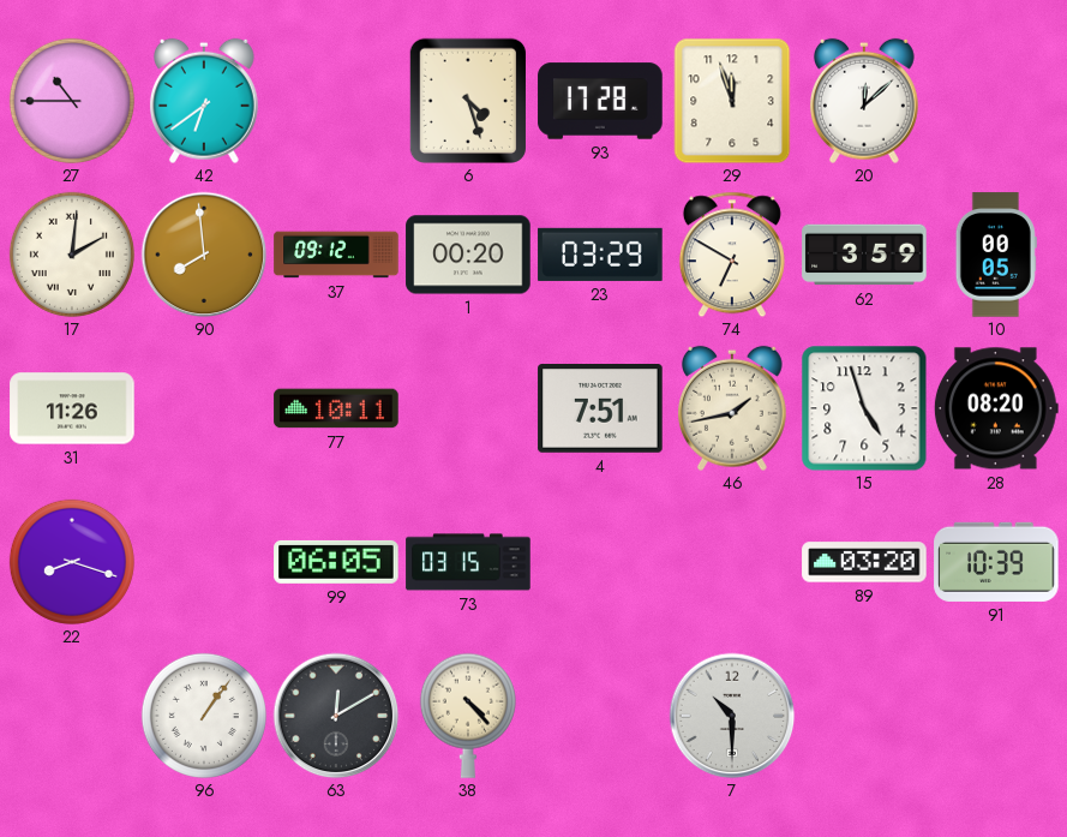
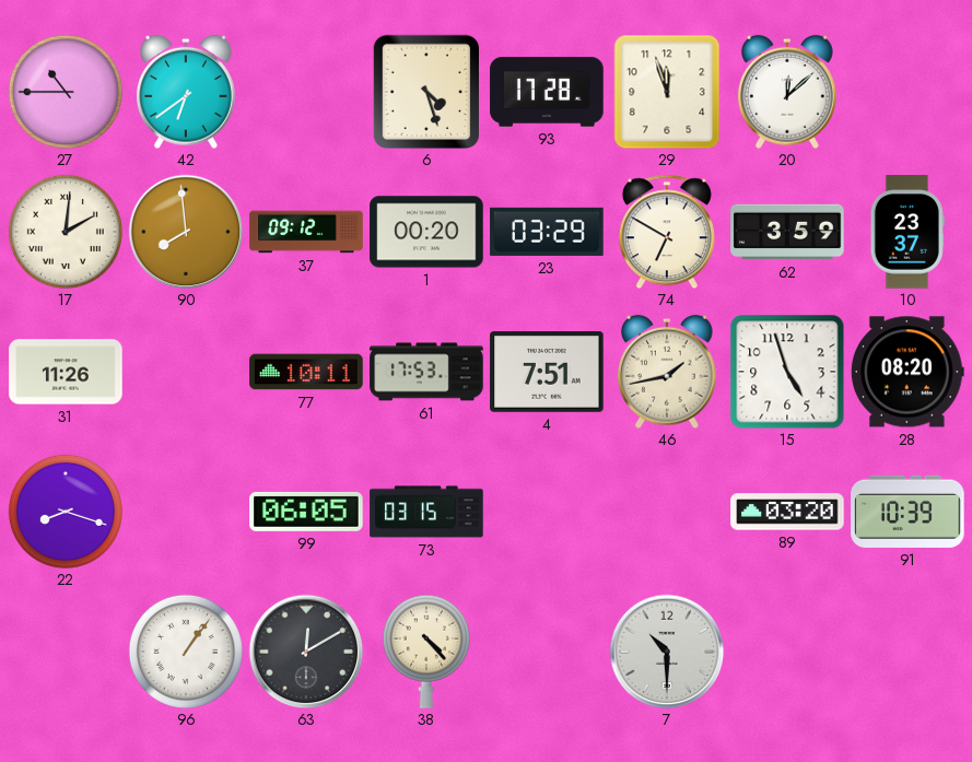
10: 00:05 -> 23:37
61: none -> 17:53
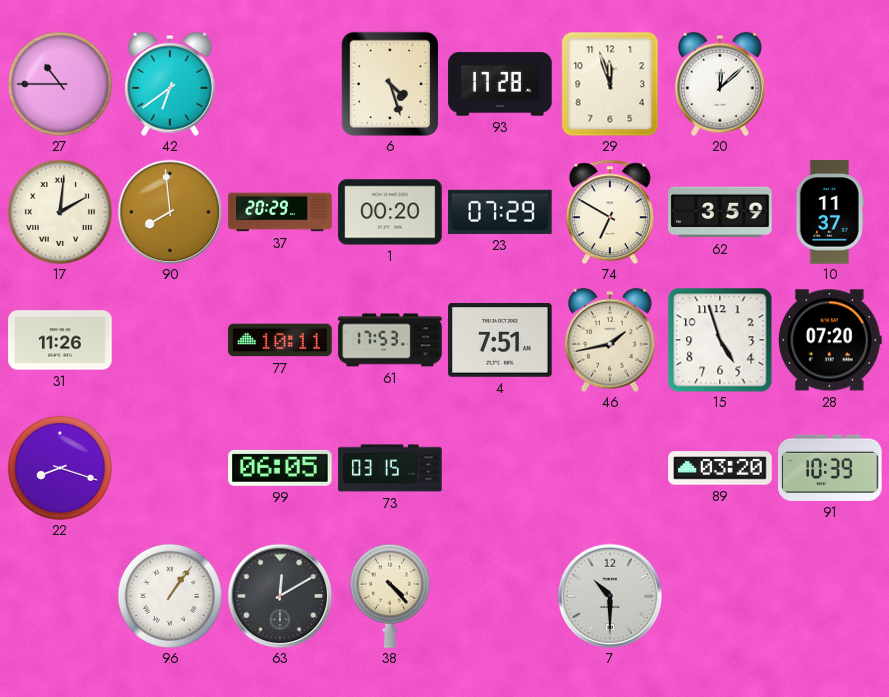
37: 09:12 -> 20:29
23: 03:29 -> 07:29
10: 23:37 -> 11:37
28: 08:20 -> 07:20
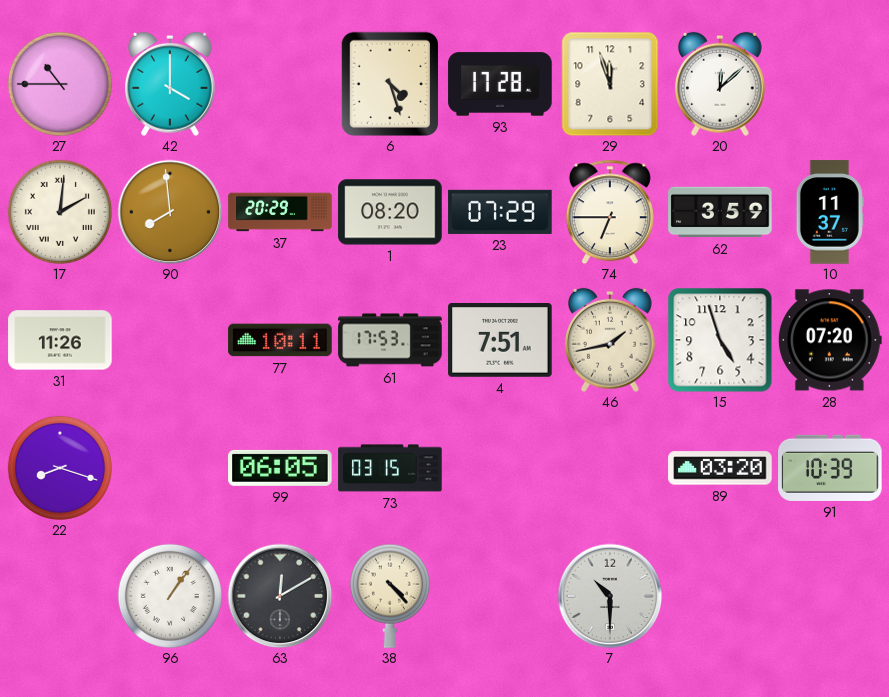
42: 6:39 -> 4:00
1: 00:20 -> 08:20
74: 6:50 -> 6:45
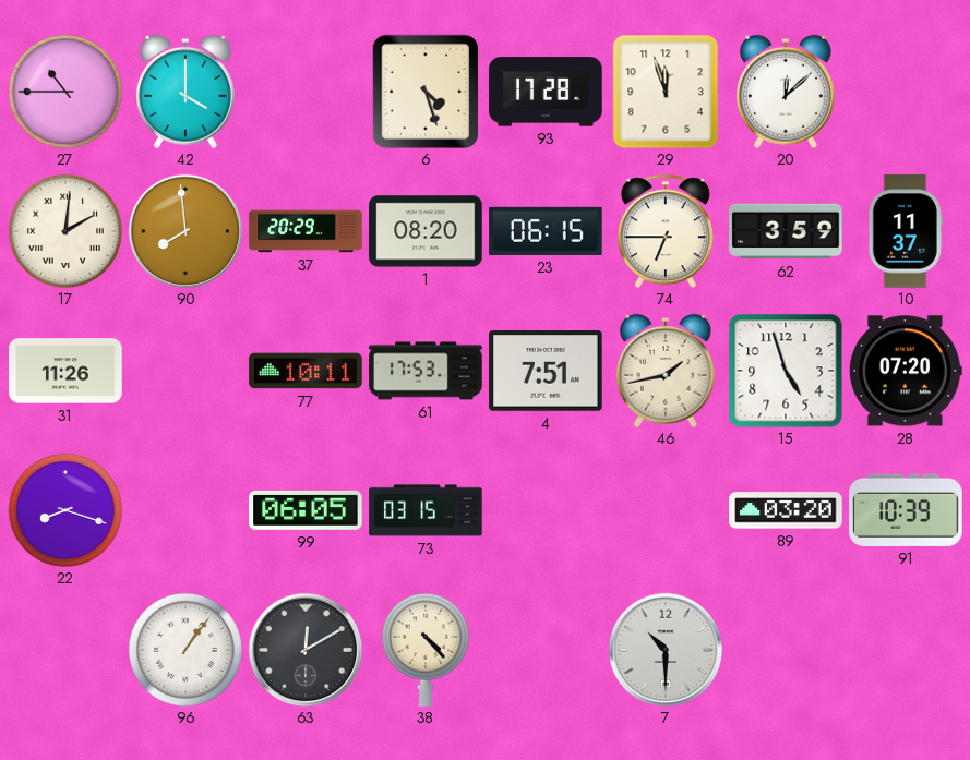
23: 07:29 -> 06:15
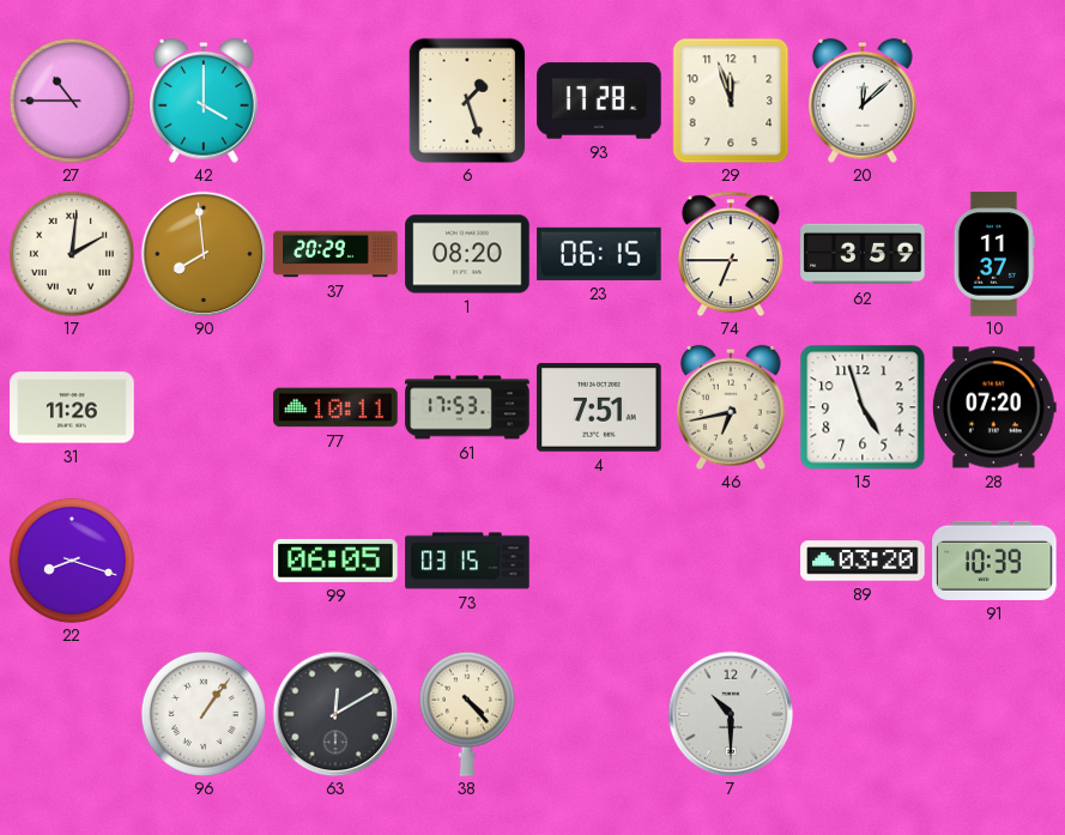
6: 4:27 -> 1:27
46: 1:43 -> 6:43
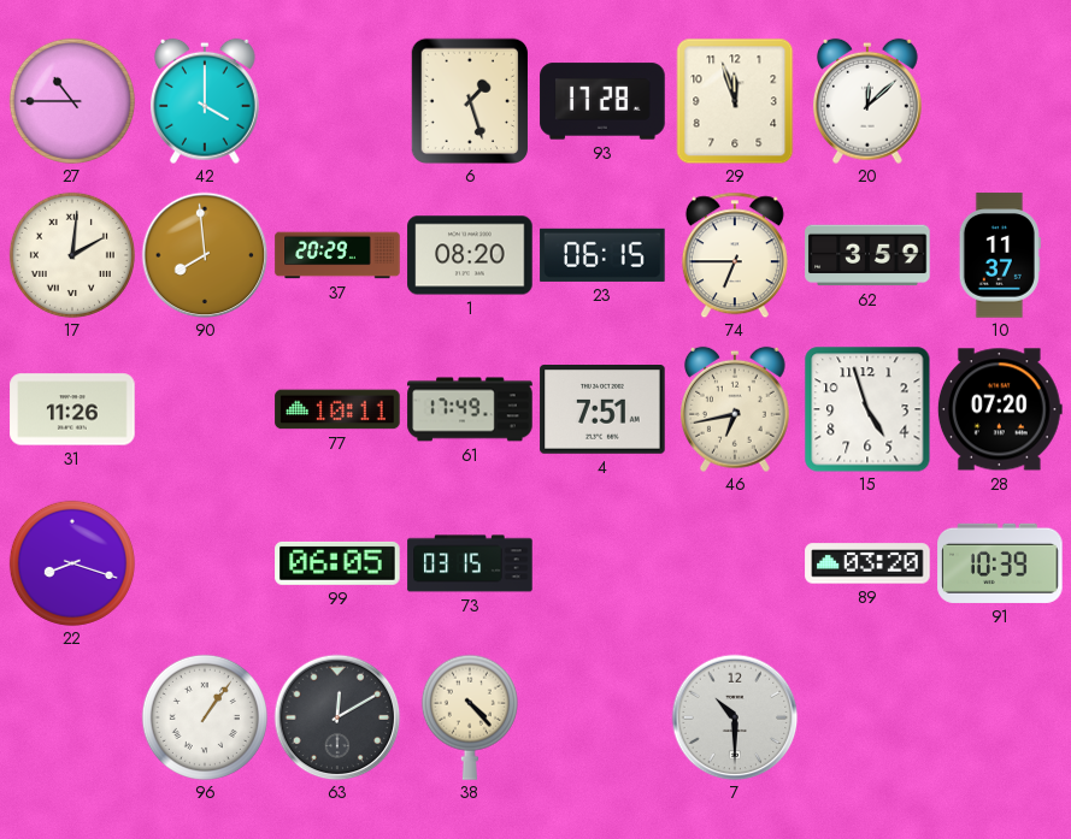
61: 17:53 -> 17:49
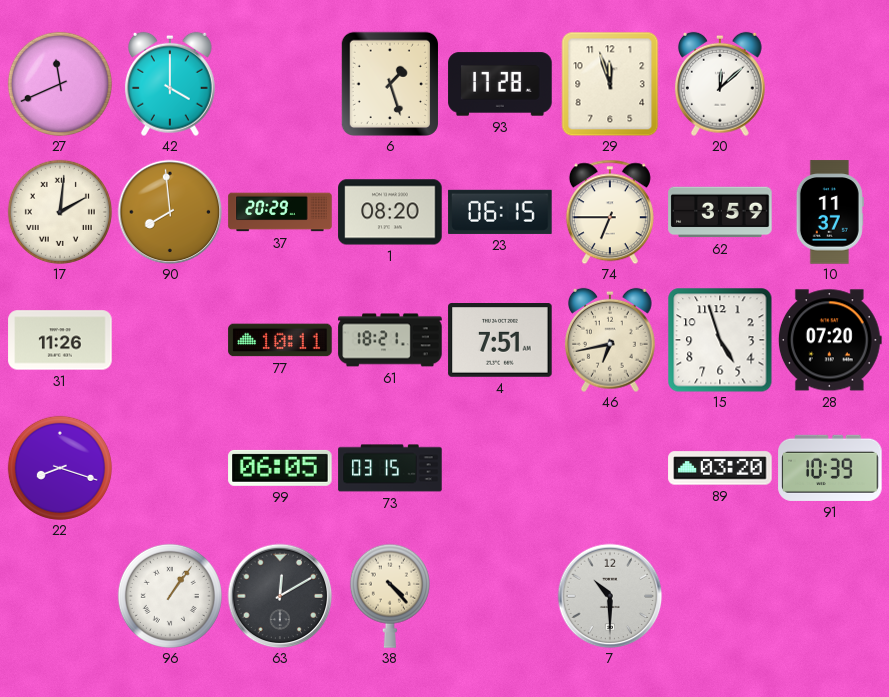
27: 10:45 -> 11:41
61: 17:49 -> 18:21
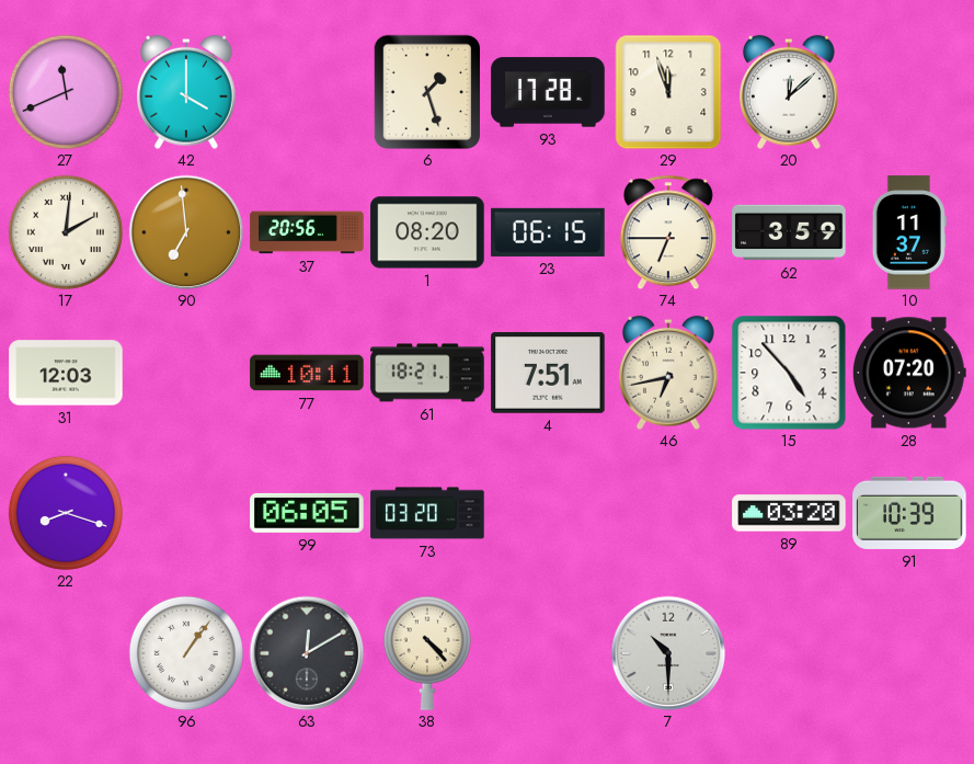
90: 7:59 -> 6:59
37: 20:29 -> 20:56
31: 11:26 -> 12:03
15: 4:57 -> 4:53
73: 03:15 -> 03:20
